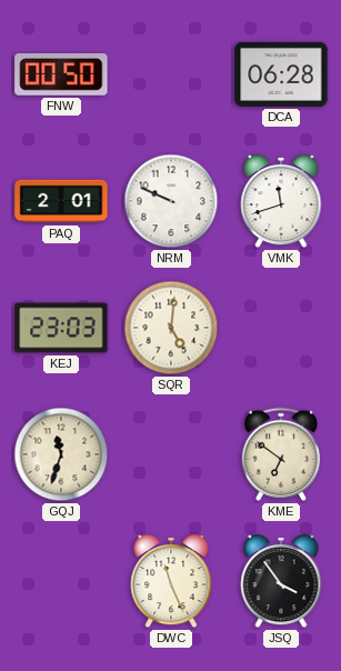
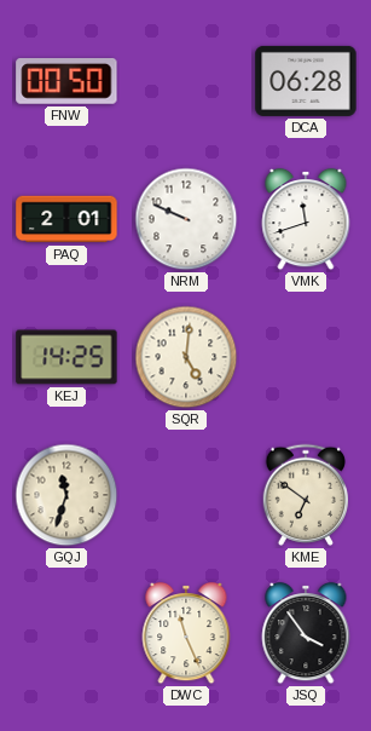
KEJ: 23:03 -> 14:25
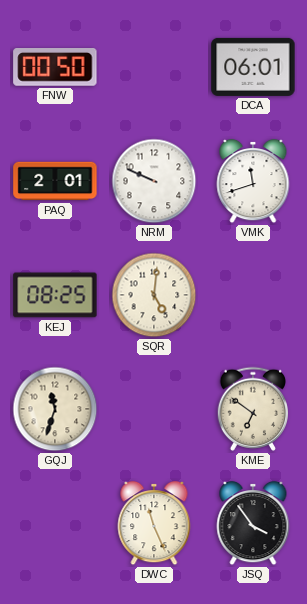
DCA: 06:28 -> 06:01
KEJ: 14:25 -> 08:25
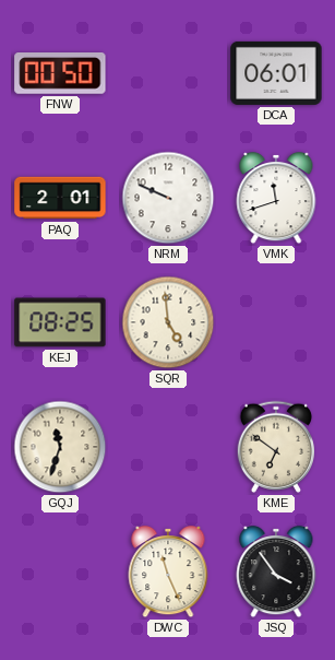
SQR: 5:01 -> 4:59
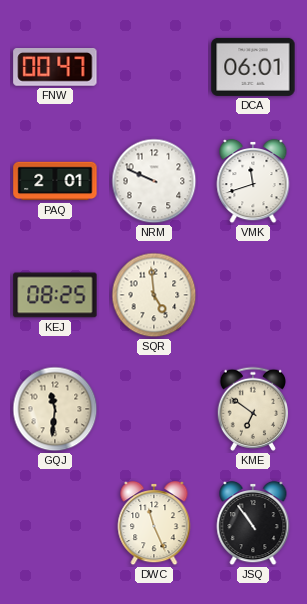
FNW: 00:50 -> 00:47
GQJ: 11:33 -> 11:31
JSQ: 3:54 -> 10:54
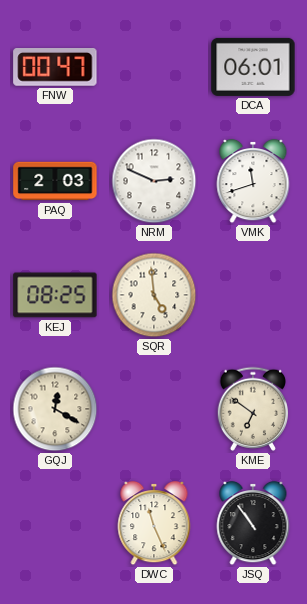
PAQ: 2:01 -> 2:03
NRM: 9:49 -> 2:49
GQJ: 11:31 -> 12:20
